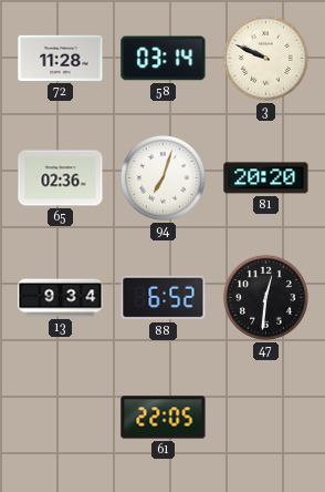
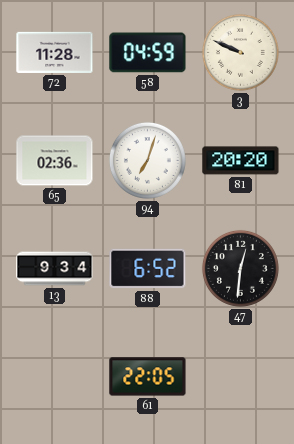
58: 03:14 -> 04:59
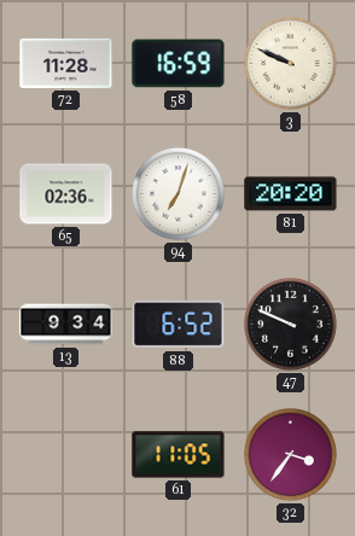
58: 04:59 -> 16:59
47: 12:31 -> 9:49
61: 22:05 -> 11:05
32: none -> 3:36
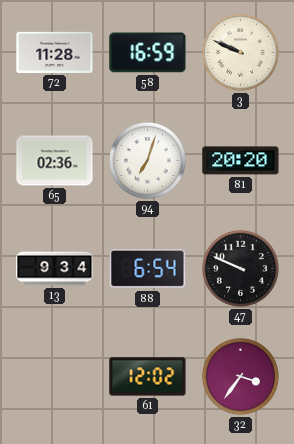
88: 6:52 -> 6:54
61: 11:05 -> 12:02
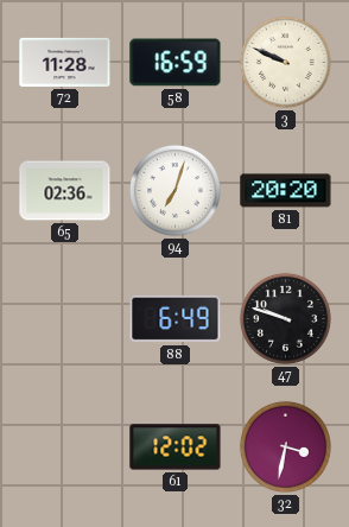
13: 9:34 -> none
88: 6:54 -> 6:49
47: 9:49 -> 9:48
32: 3:36 -> 3:32
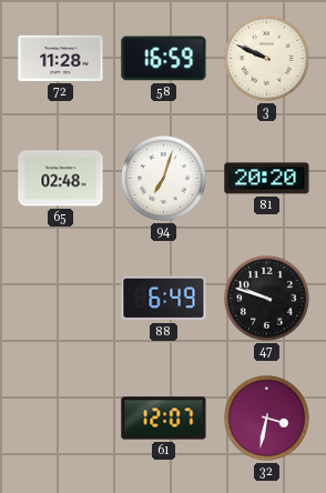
65: 02:36 -> 02:48
61: 12:02 -> 12:07
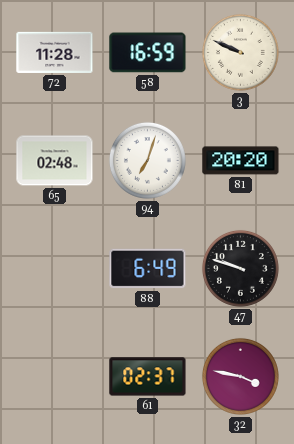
61: 12:07 -> 02:37
32: 3:32 -> 3:47
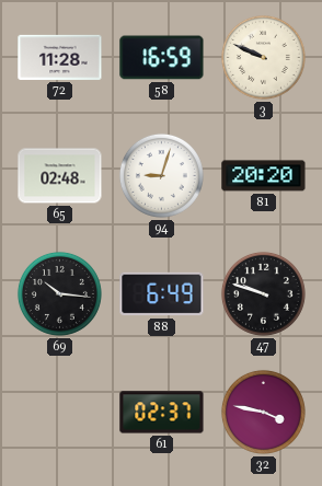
94: 7:03 -> 9:03
69: none -> 10:16
